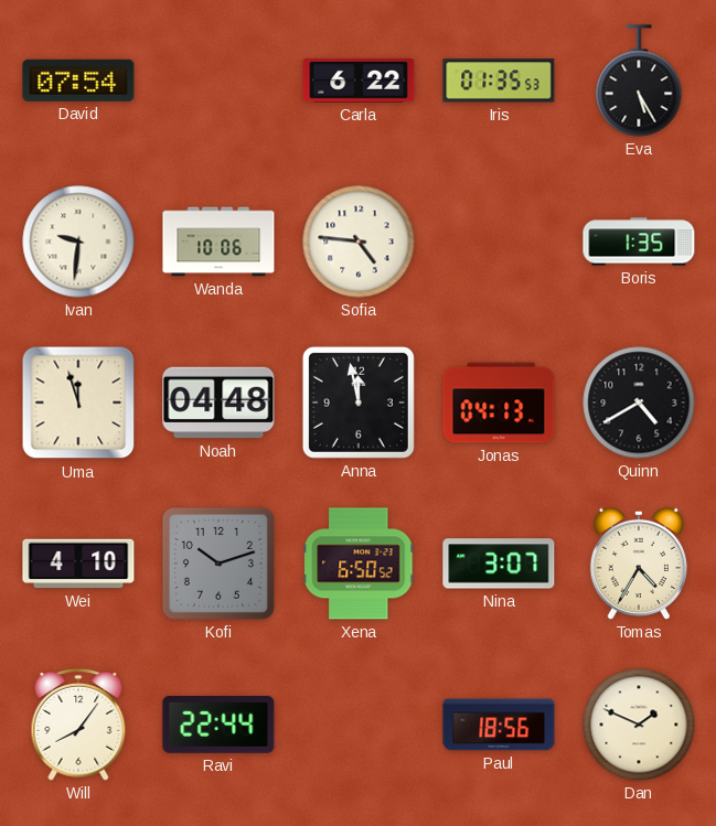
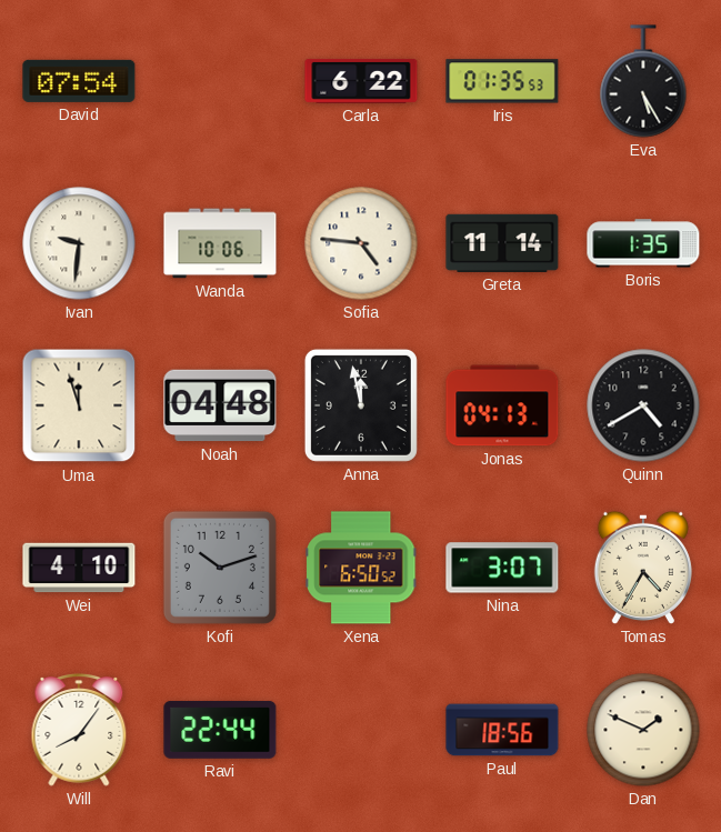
Greta: none -> 11:14
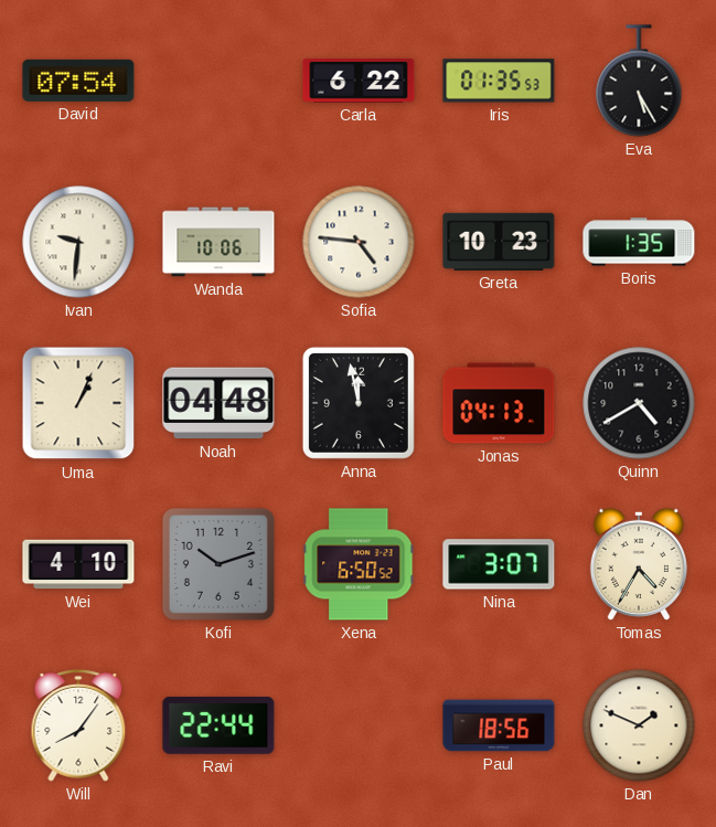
Greta: 11:14 -> 10:23
Uma: 11:57 -> 1:04
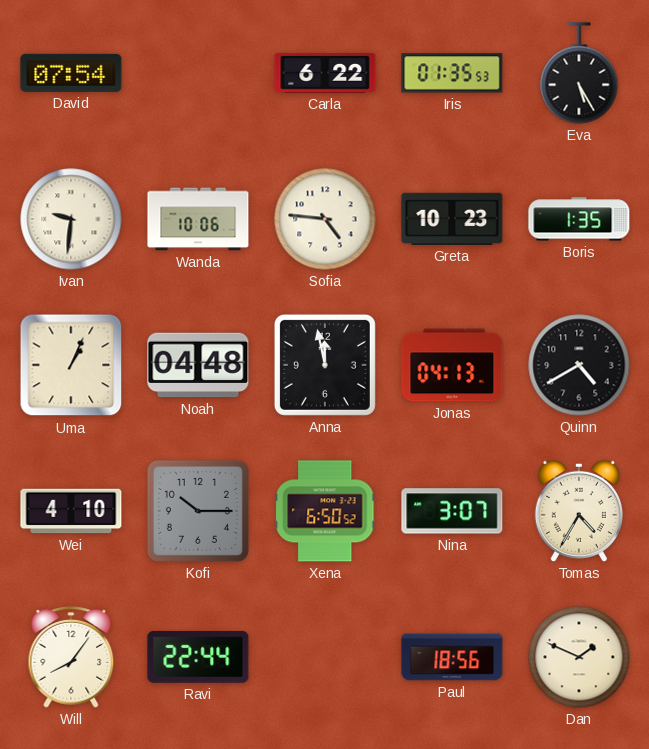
Kofi: 10:12 -> 10:15
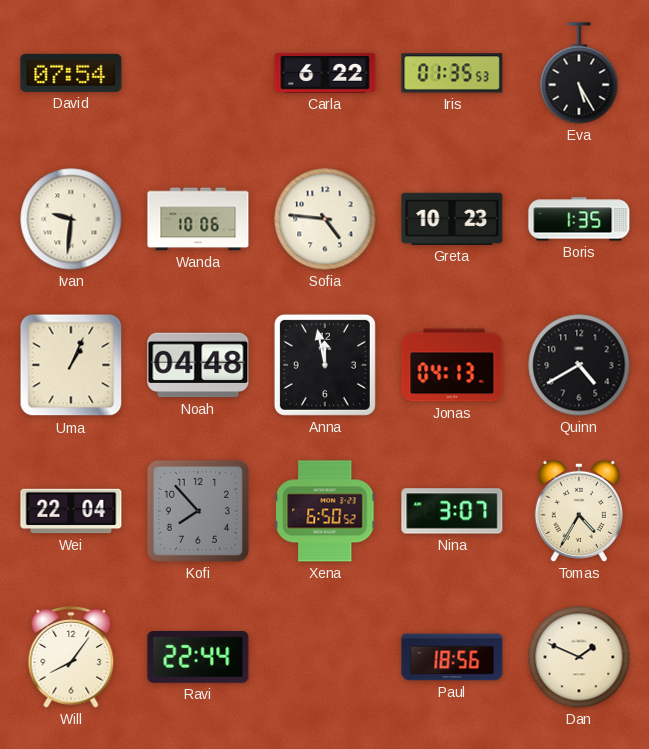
Wei: 4:10 -> 22:04
Kofi: 10:15 -> 7:53
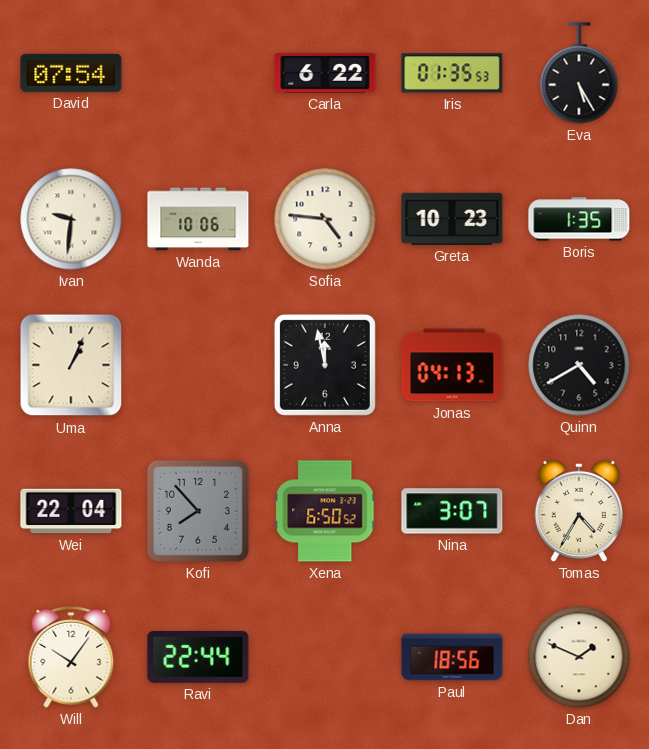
Noah: 04:48 -> none
Will: 8:06 -> 10:06
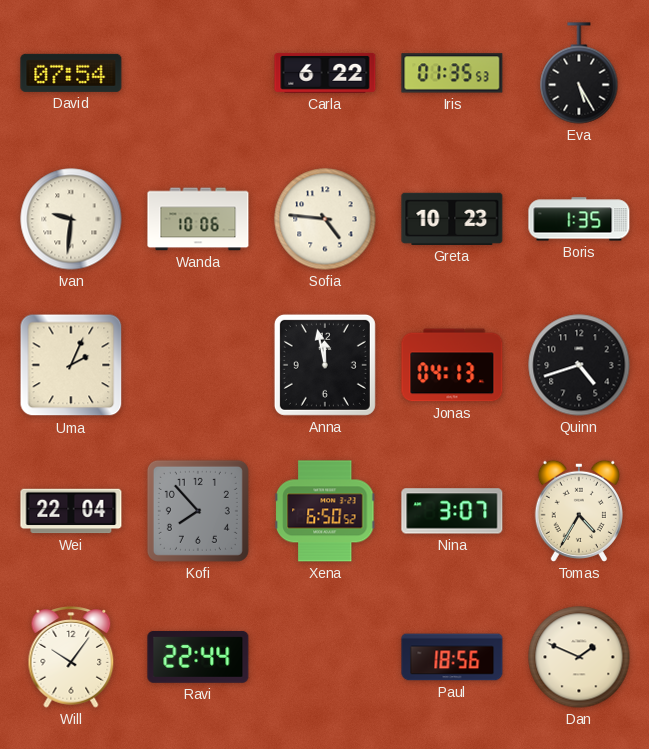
Uma: 1:04 -> 2:04
Quinn: 4:40 -> 4:42
